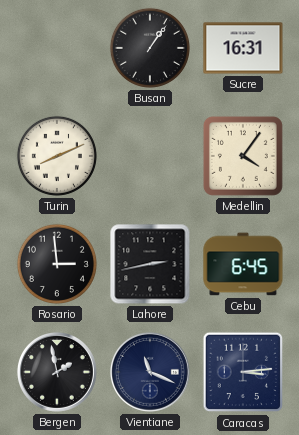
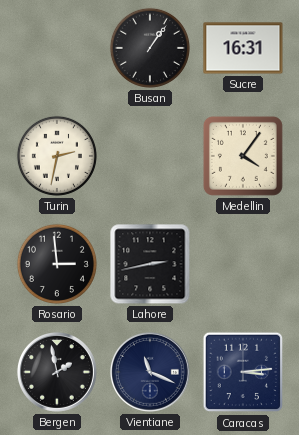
Turin: 8:11 -> 2:32
Cebu: 6:45 -> none
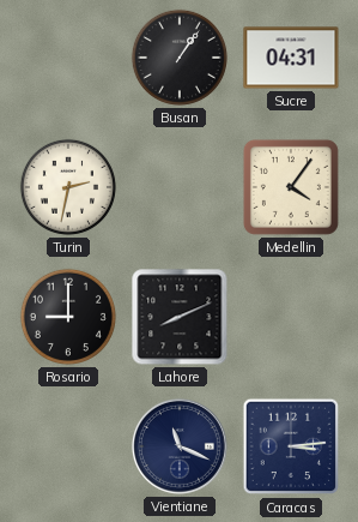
Sucre: 16:31 -> 04:31
Rosario: 2:59 -> 9:00
Lahore: 2:43 -> 8:11
Bergen: 1:58 -> none
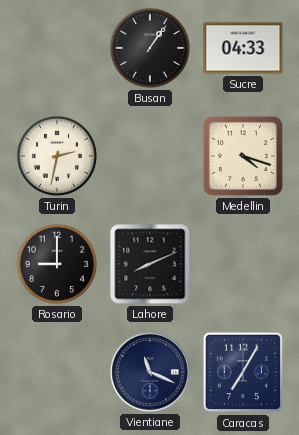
Sucre: 04:31 -> 04:33
Medellin: 4:06 -> 4:18
Caracas: 3:14 -> 7:05
